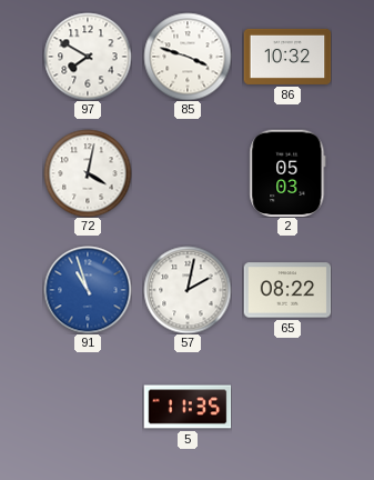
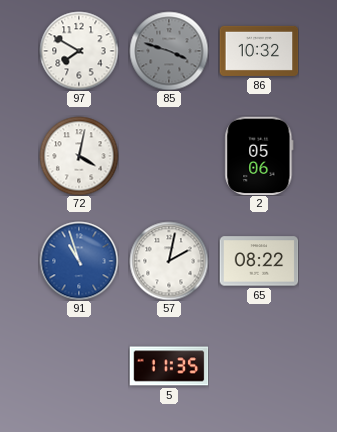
85 dial: white -> grey
2: 05:03 -> 05:06
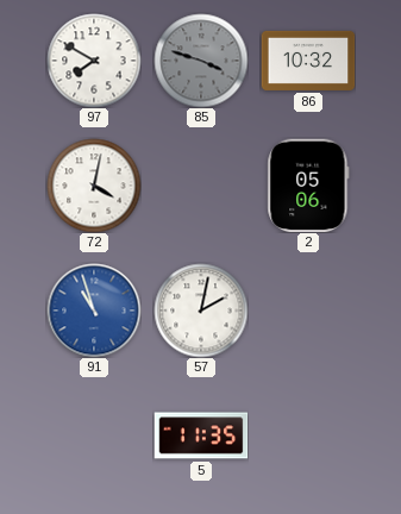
65: 08:22 -> none
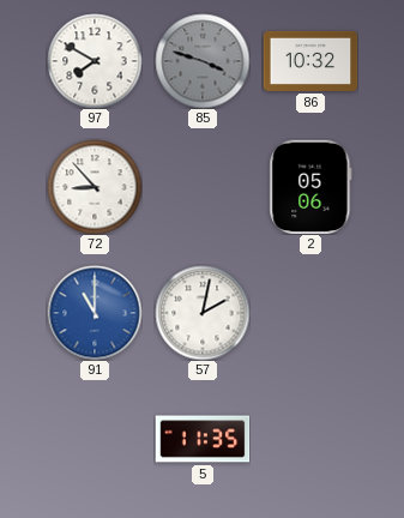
72: 4:02 -> 8:53
91: 10:57 -> 11:00
